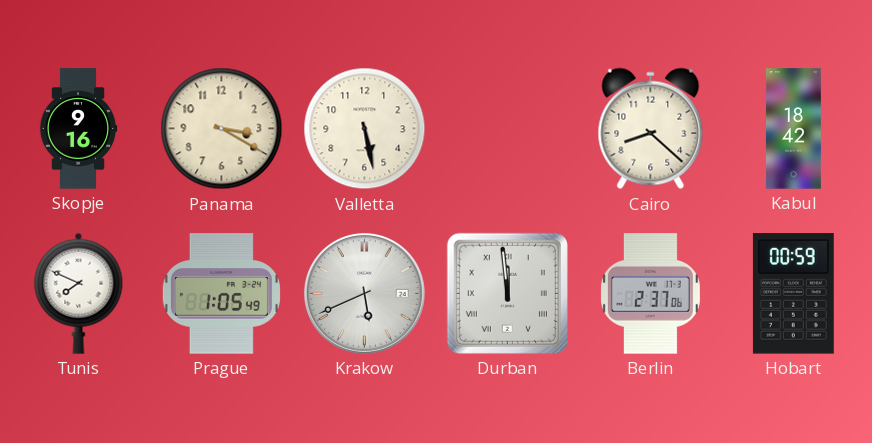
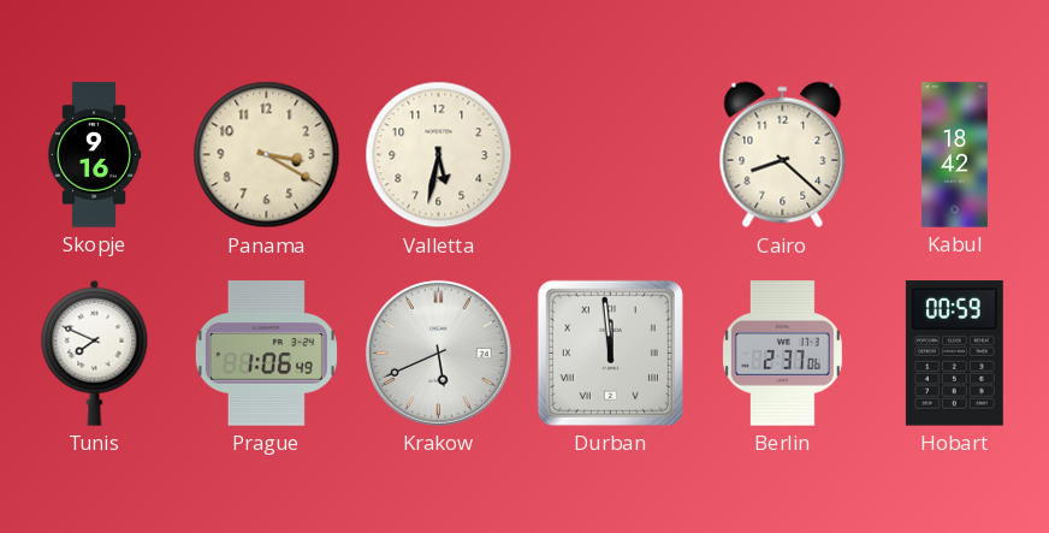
Valletta: 5:28 -> 5:32
Prague: 1:05 -> 1:06
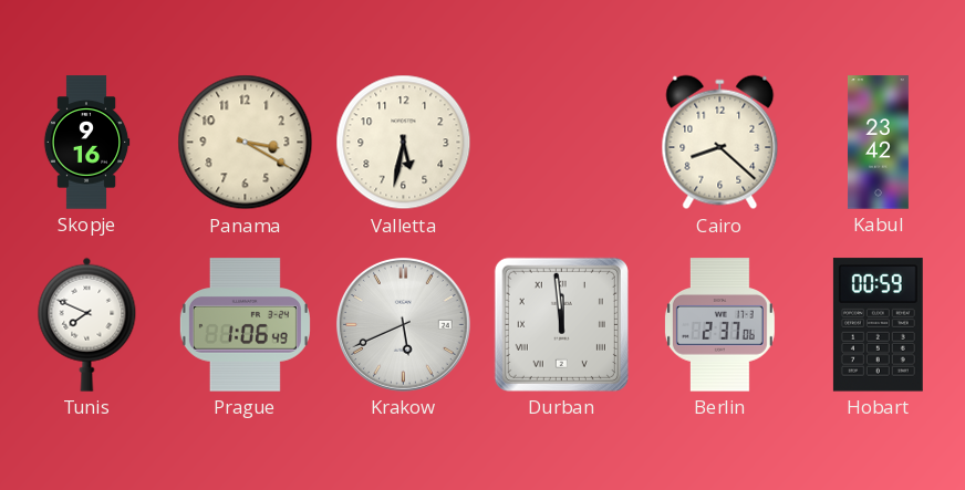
Kabul: 18:42 -> 23:42
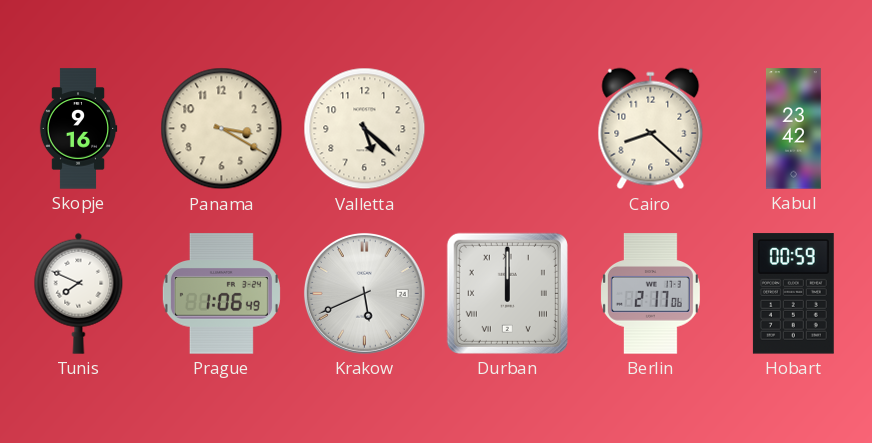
Valletta: 5:32 -> 5:22
Durban: 11:59 -> 12:00
Berlin: 2:37 -> 2:17
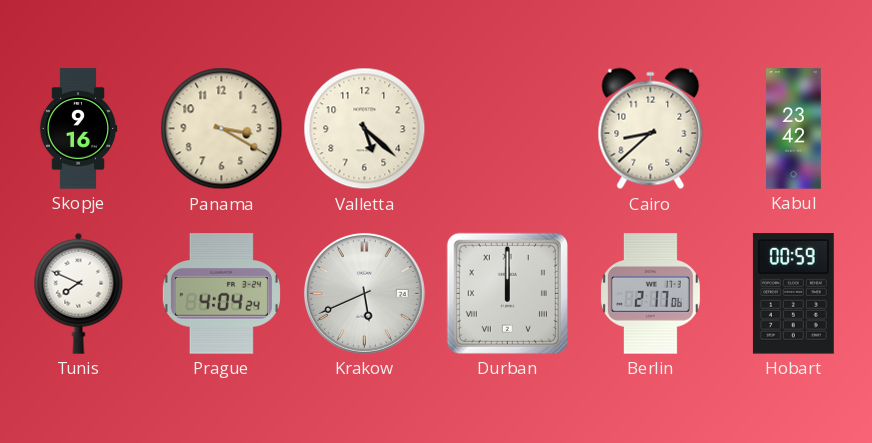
Cairo: 8:22 -> 8:38
Prague: 1:06 -> 4:04
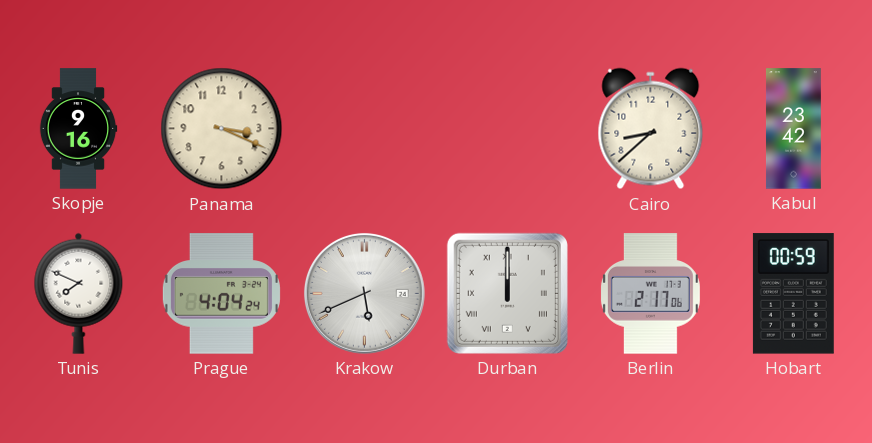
Panama: 3:20 -> 3:19
Valletta: 5:22 -> none
